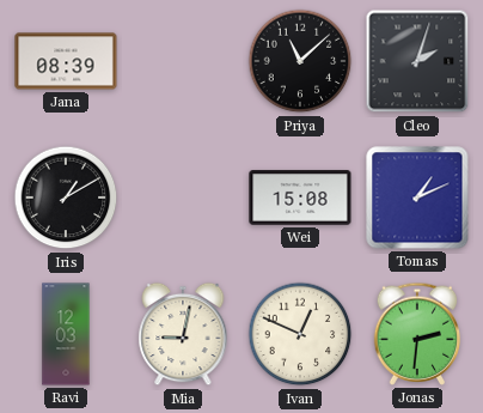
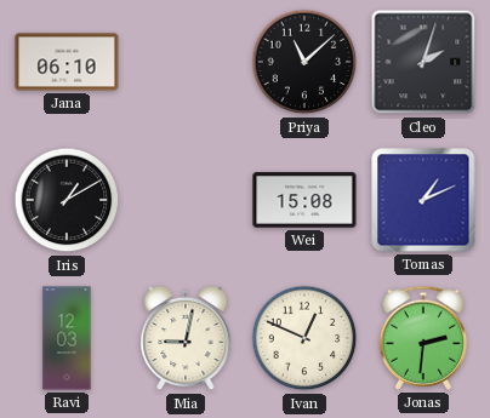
Jana: 08:39 -> 06:10
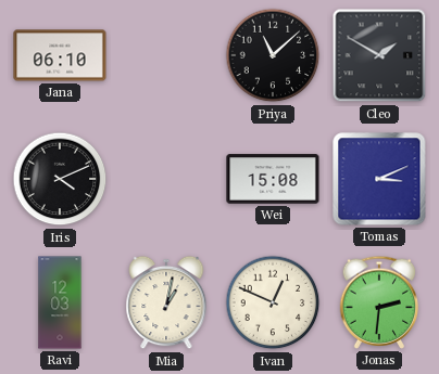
Cleo: 2:03 -> 1:50
Iris: 1:10 -> 4:11
Tomas: 1:11 -> 3:11
Mia: 9:02 -> 1:02
